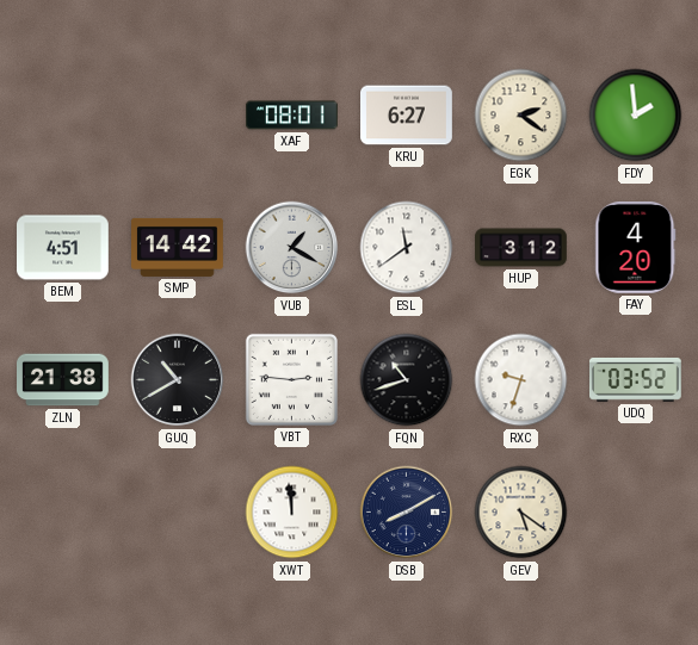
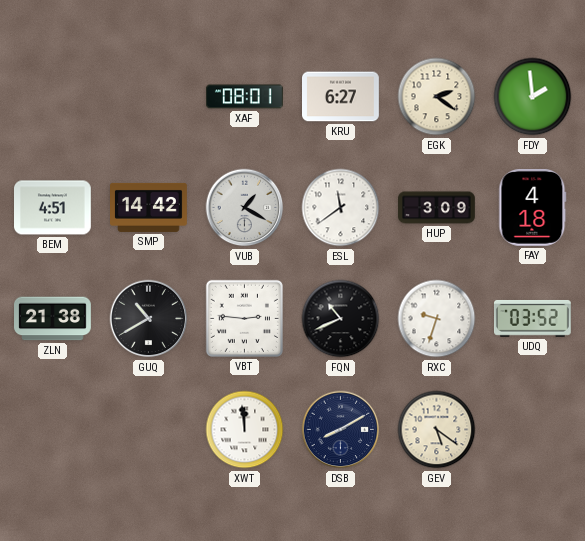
HUP: 3:12 -> 3:09
FAY: 4:20 -> 4:18
FQN: 10:42 -> 10:41
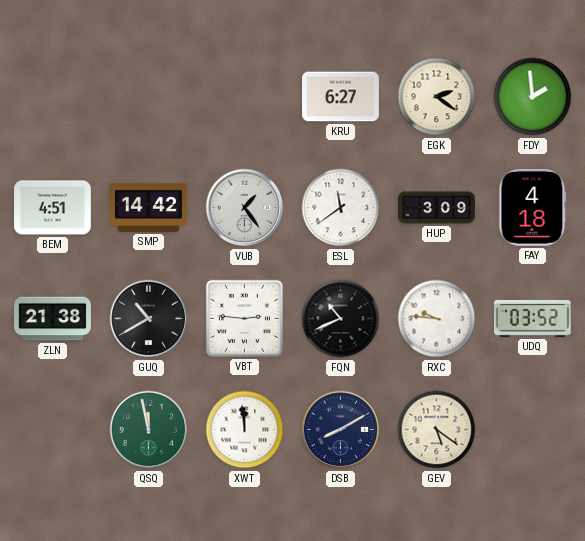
XAF: 08:01 -> none
VUB: 1:20 -> 1:24
RXC: 9:33 -> 9:46
QSQ: none -> 11:58
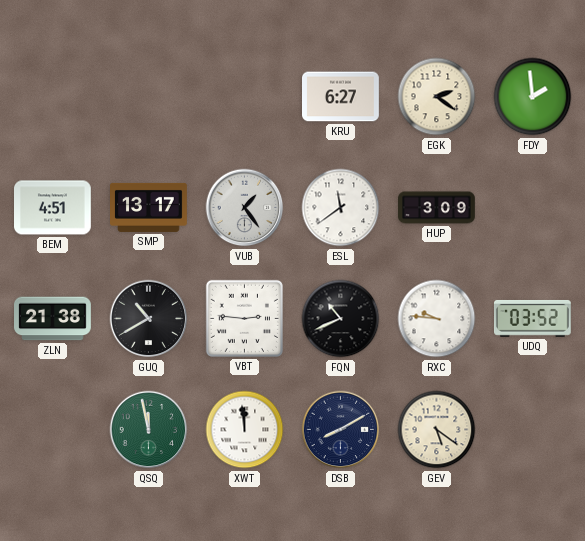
SMP: 14:42 -> 13:17
FAY: 4:18 -> none
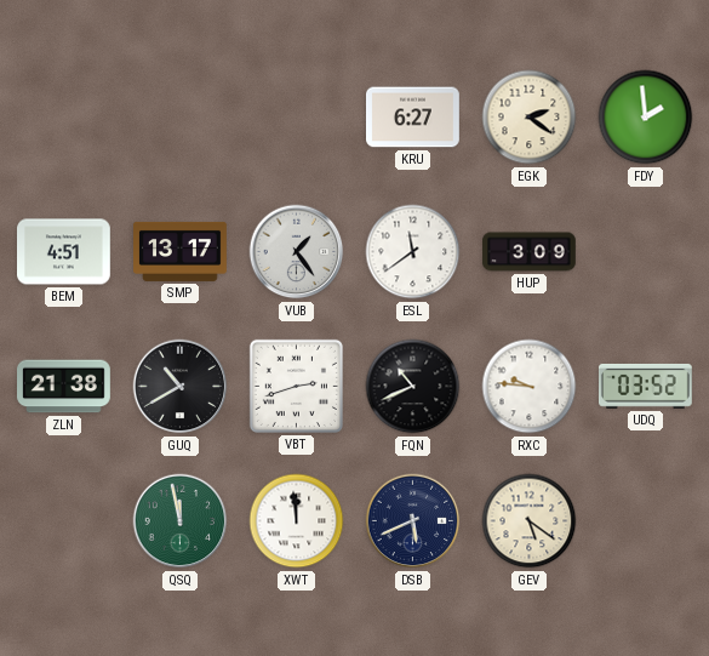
VBT: 2:46 -> 2:42
DSB: 8:10 -> 5:41
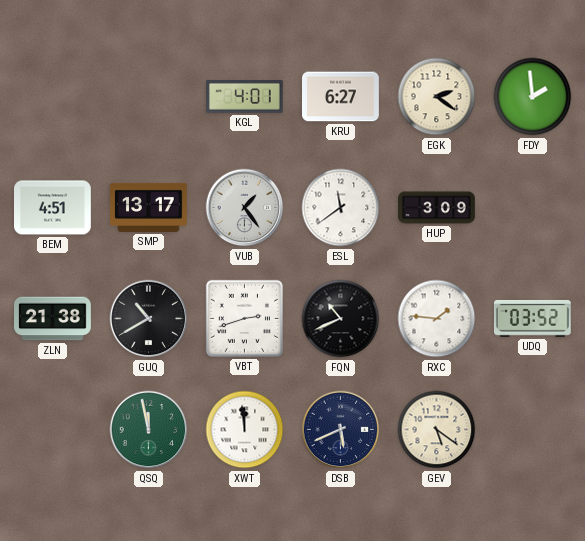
KGL: none -> 4:01
RXC: 9:46 -> 1:46
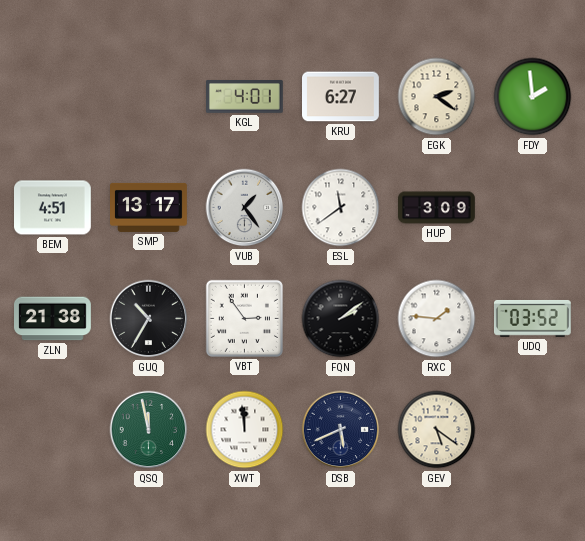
GUQ: 10:40 -> 10:35
VBT: 2:42 -> 2:54
FQN: 10:41 -> 2:09
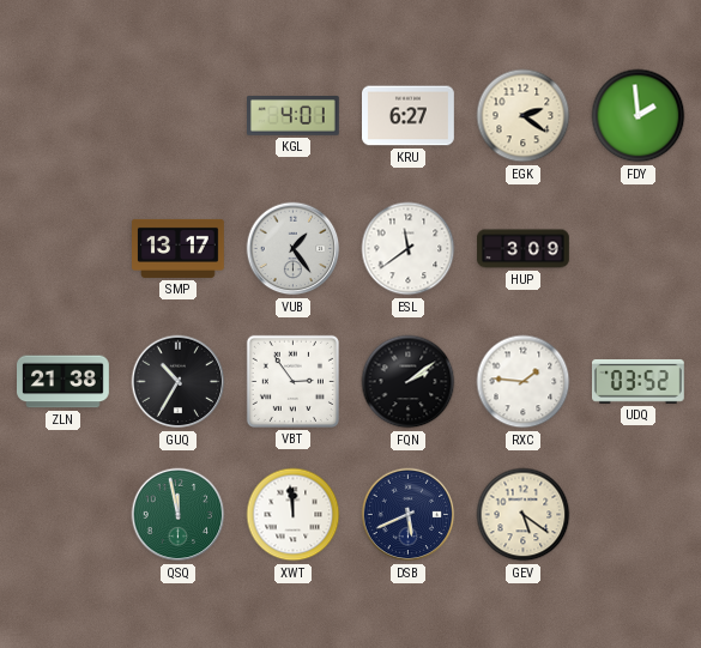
BEM: 4:51 -> none
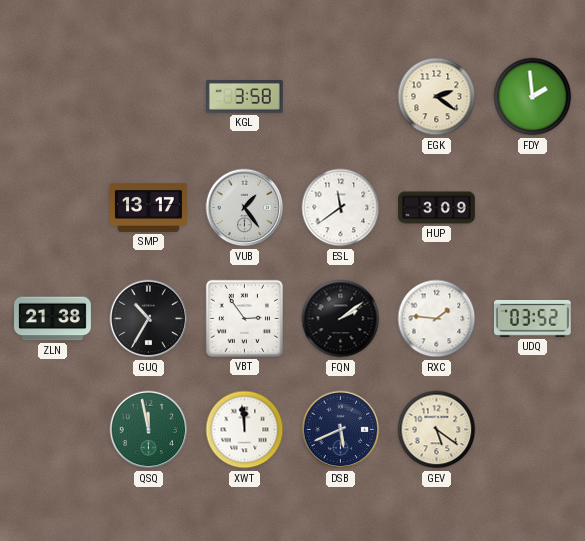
KGL: 4:01 -> 3:58
KRU: 6:27 -> none
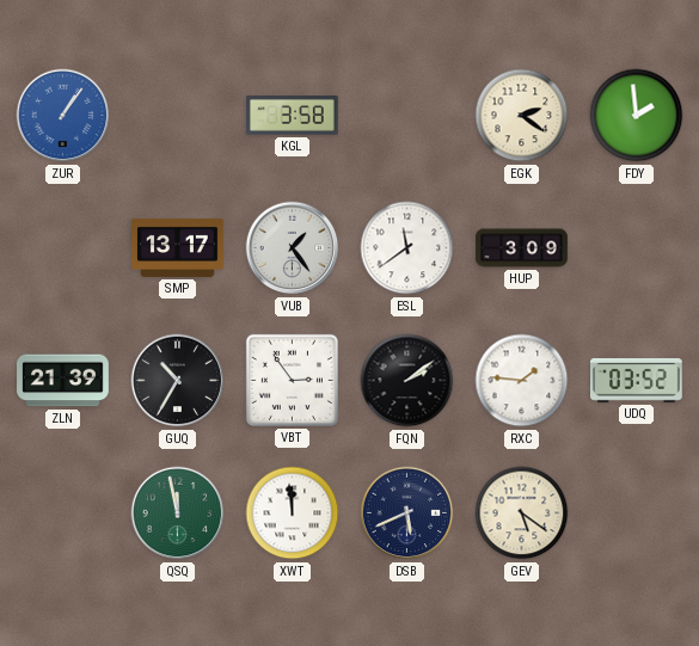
ZUR: none -> 1:06
ZLN: 21:38 -> 21:39
